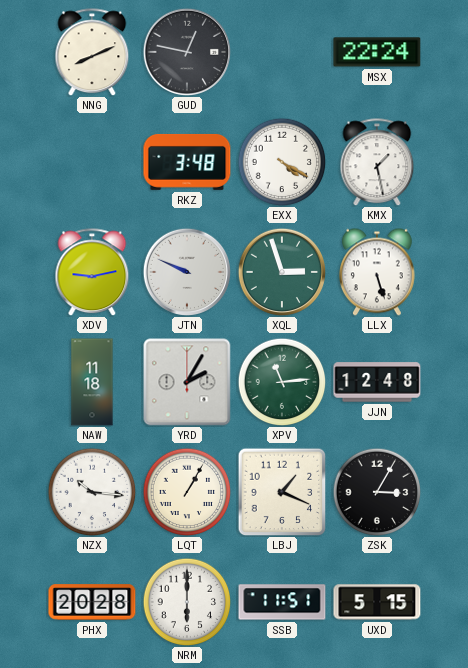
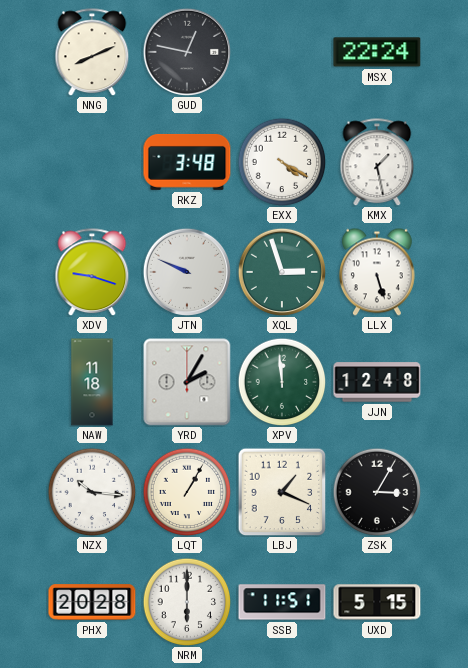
XDV: 9:13 -> 9:18
XPV: 11:14 -> 11:59
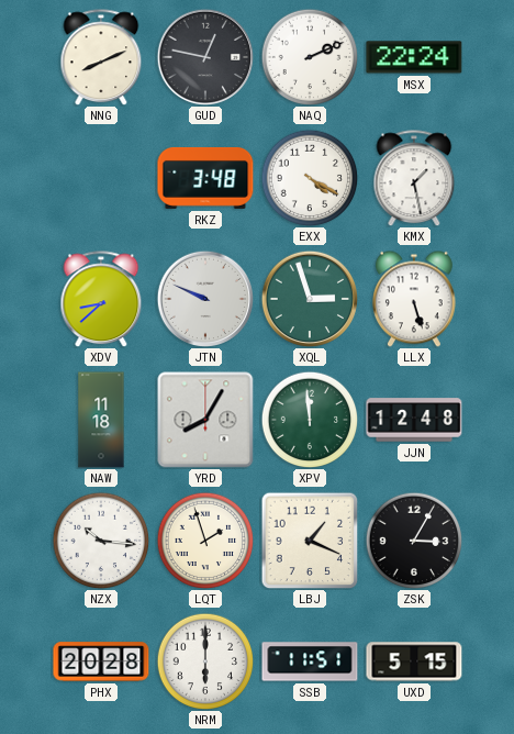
NAQ: none -> 2:11
XDV: 9:18 -> 8:38
YRD: 2:05 -> 8:05
LQT: 1:05 -> 1:57
